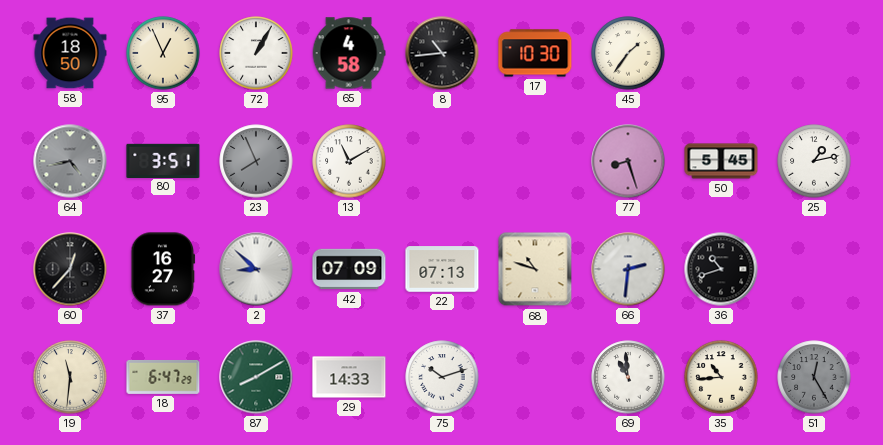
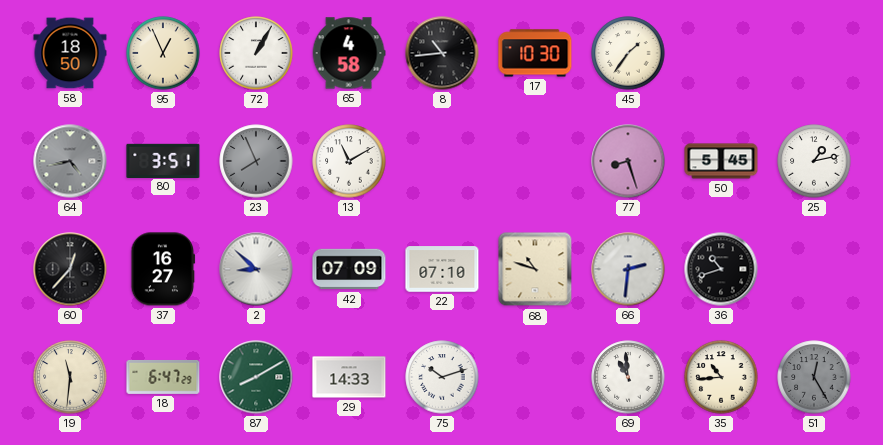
22: 07:13 -> 07:10
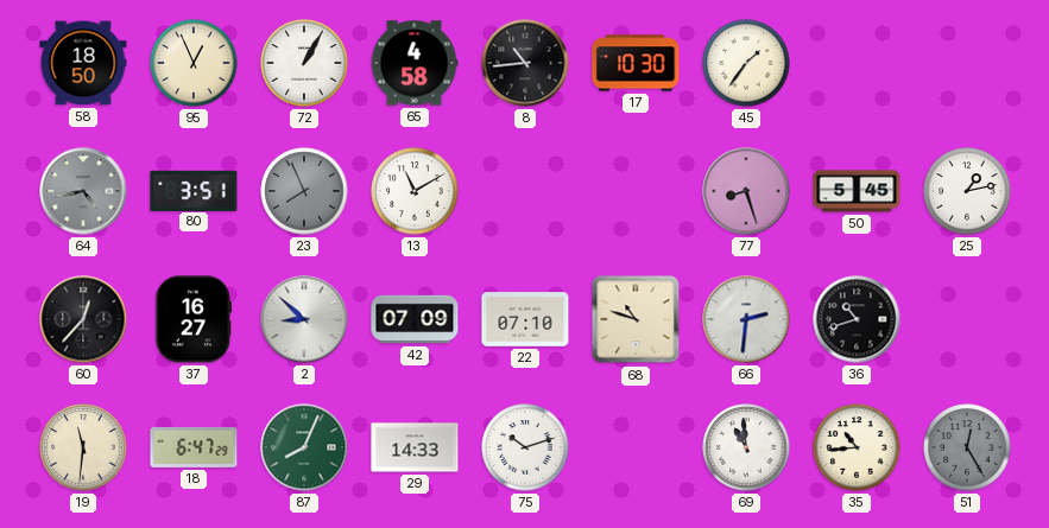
87: 8:10 -> 8:04
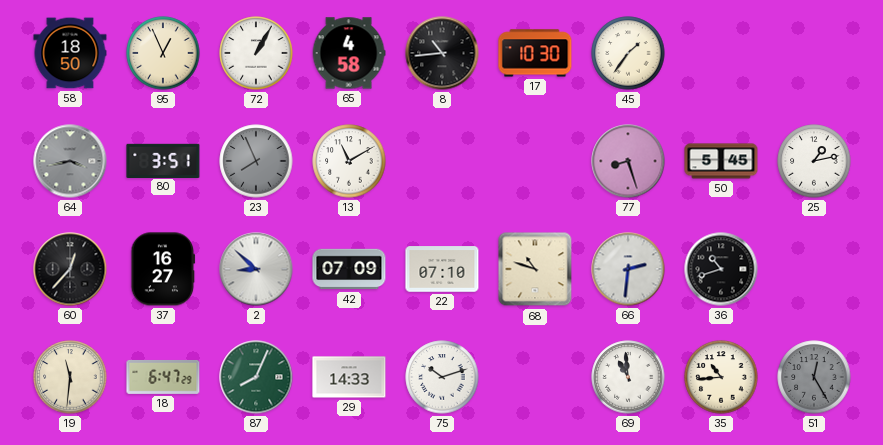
64: 4:43 -> 3:43
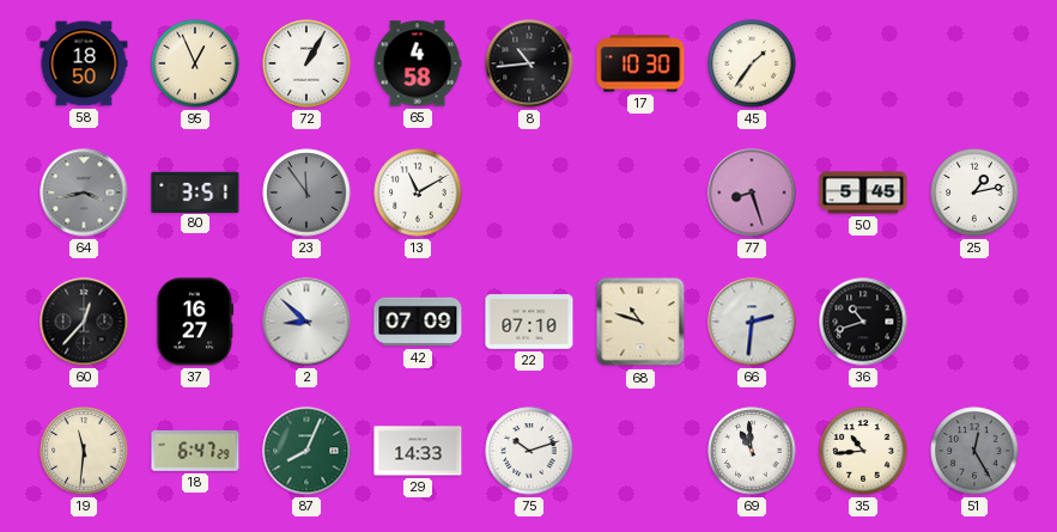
23: 7:56 -> 11:54
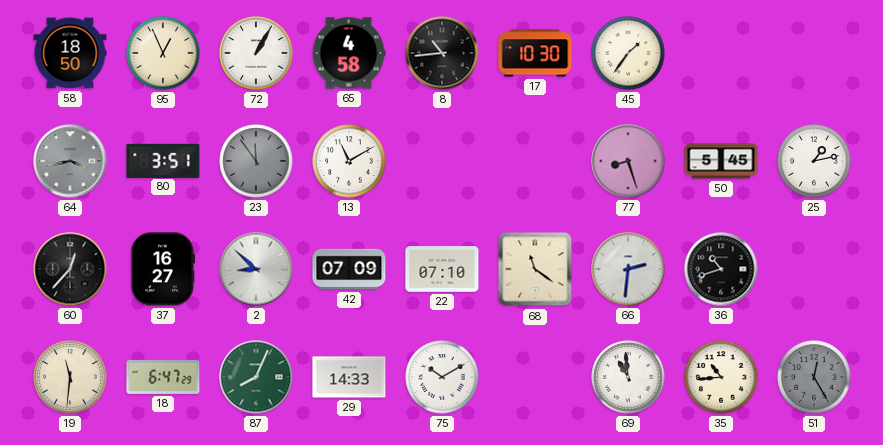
68: 10:48 -> 11:21
75: 10:12 -> 10:10
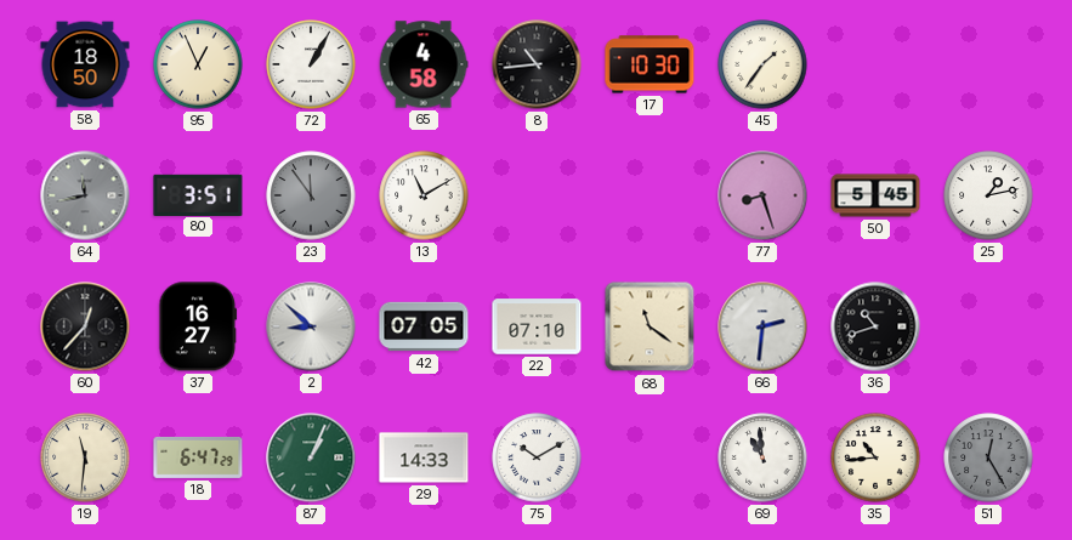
64: 3:43 -> 11:43
42: 07:09 -> 07:05
87: 8:04 -> 1:04
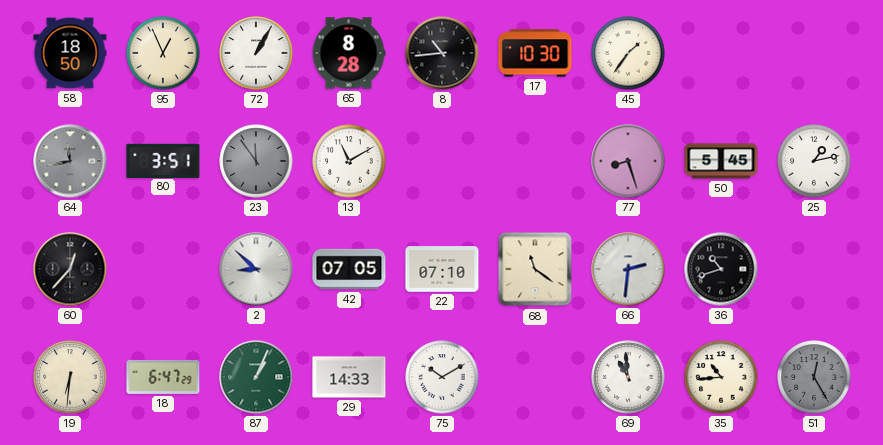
65: 4:58 -> 8:28
37: 16:27 -> none
19: 11:31 -> 6:31
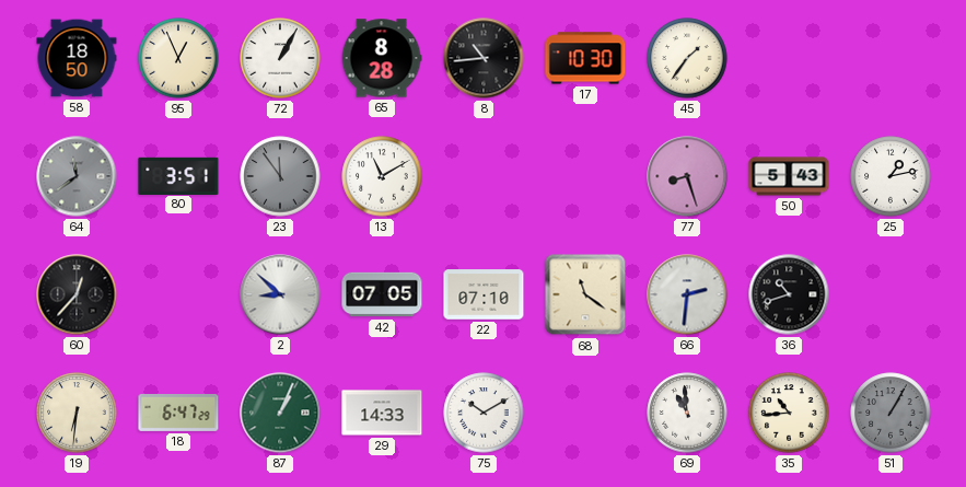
64: 11:43 -> 11:39
50: 5:45 -> 5:43
51: 12:25 -> 1:05
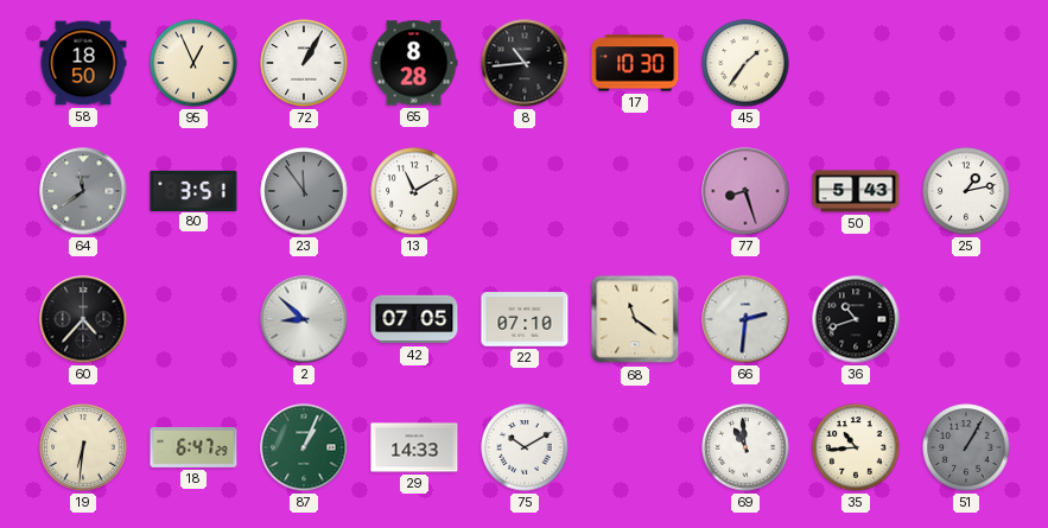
60: 12:37 -> 4:37
